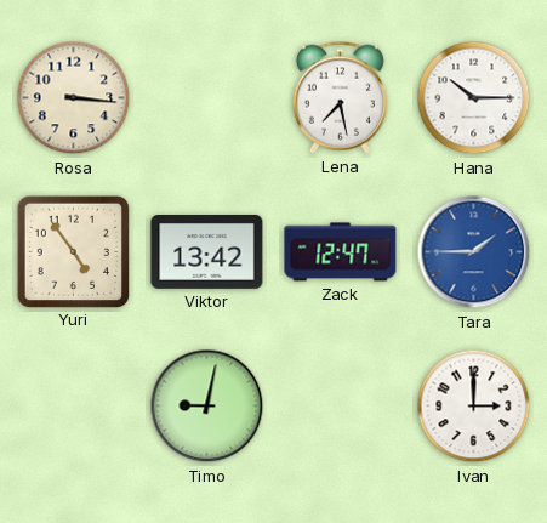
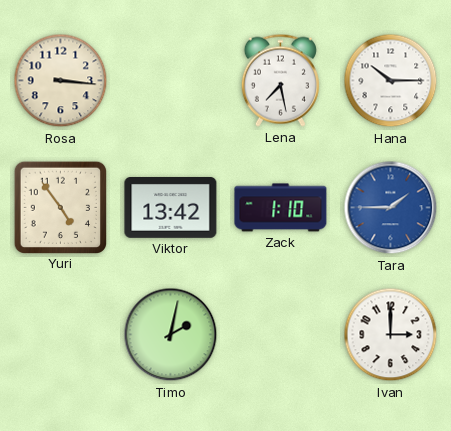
Zack: 12:47 -> 1:10
Timo: 9:02 -> 2:02
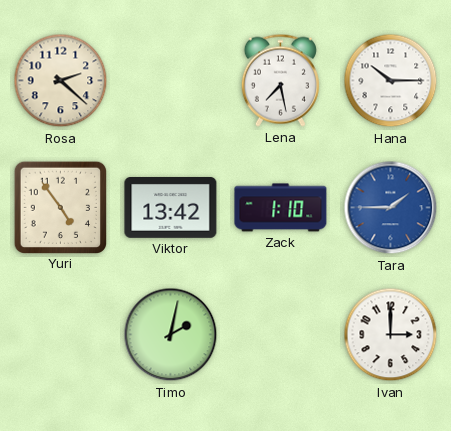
Rosa: 3:16 -> 2:22
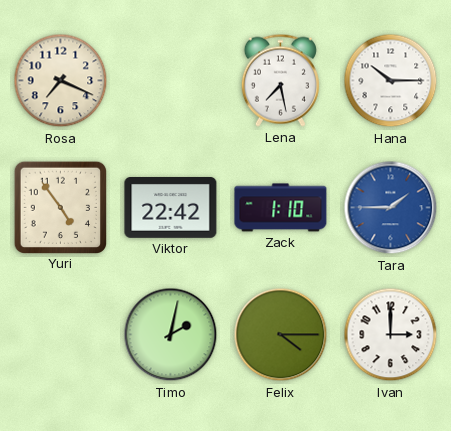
Rosa: 2:22 -> 7:19
Viktor: 13:42 -> 22:42
Felix: none -> 4:15
